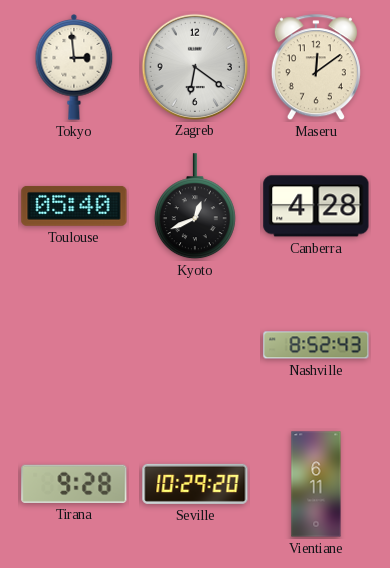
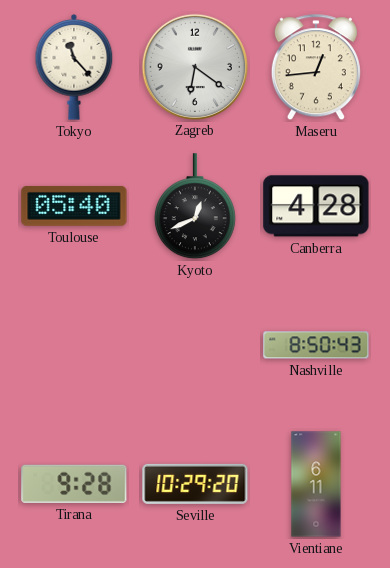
Tokyo: 2:59 -> 11:23
Maseru: 12:09 -> 12:44
Nashville: 8:52 -> 8:50
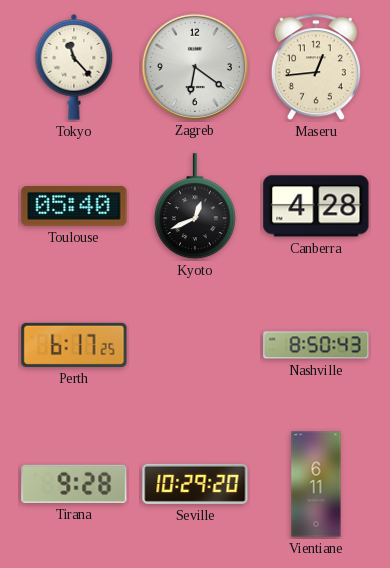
Perth: none -> 6:17
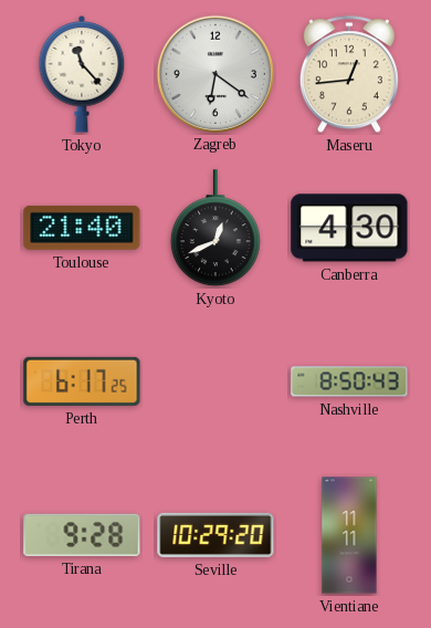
Toulouse: 05:40 -> 21:40
Canberra: 4:28 -> 4:30
Vientiane: 6:11 -> 11:11
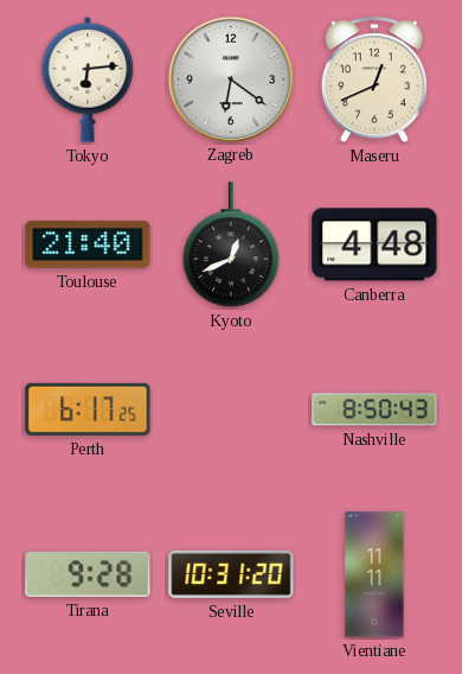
Tokyo: 11:23 -> 6:14
Maseru: 12:44 -> 12:41
Canberra: 4:30 -> 4:48
Seville: 10:29 -> 10:31
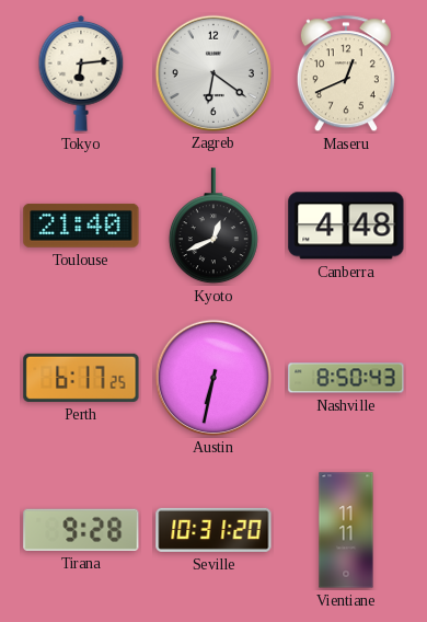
Austin: none -> 6:32
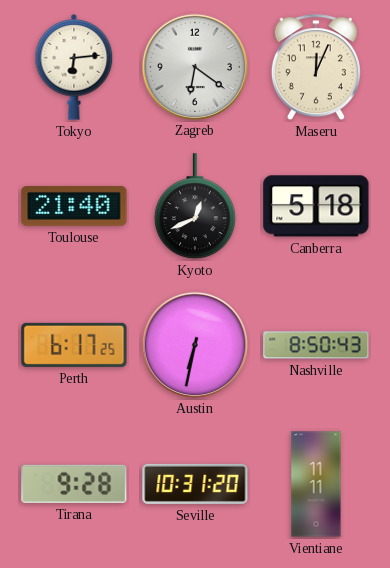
Maseru: 12:41 -> 12:04
Canberra: 4:48 -> 5:18
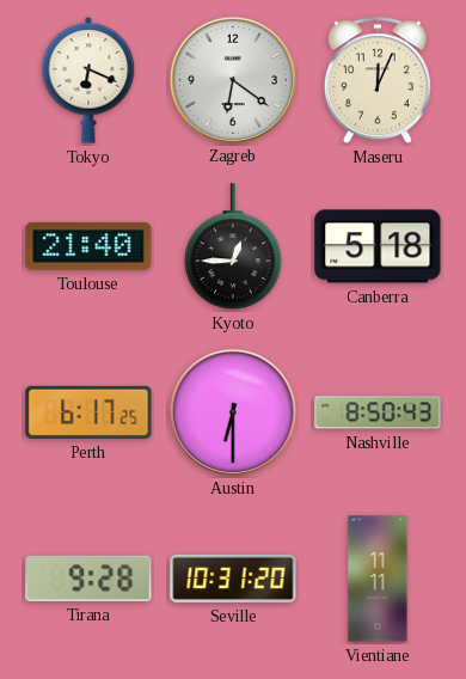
Tokyo: 6:14 -> 6:19
Kyoto: 12:41 -> 12:45
Austin: 6:32 -> 6:30
